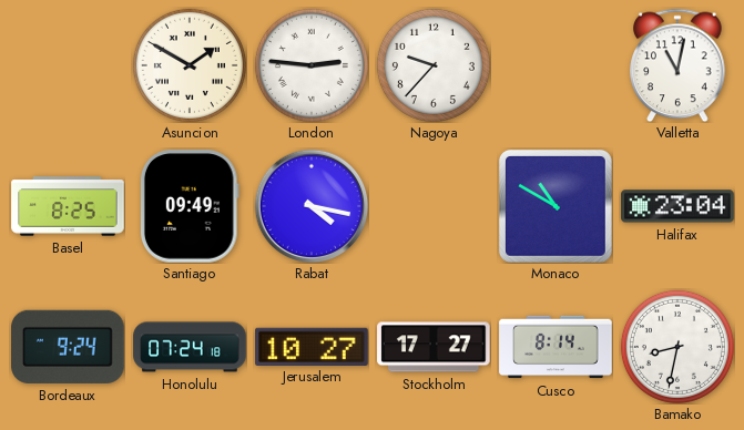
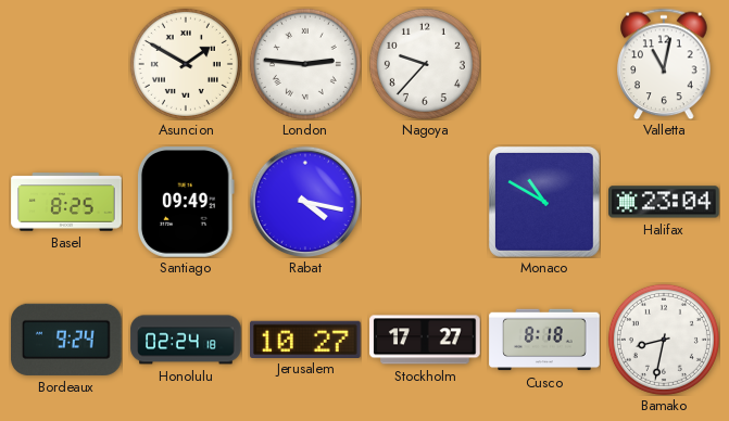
Honolulu: 07:24 -> 02:24
Cusco: 8:14 -> 8:18
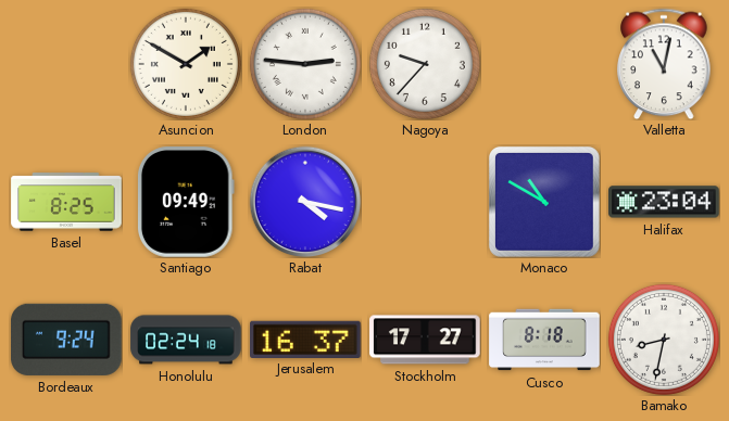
Jerusalem: 10:27 -> 16:37
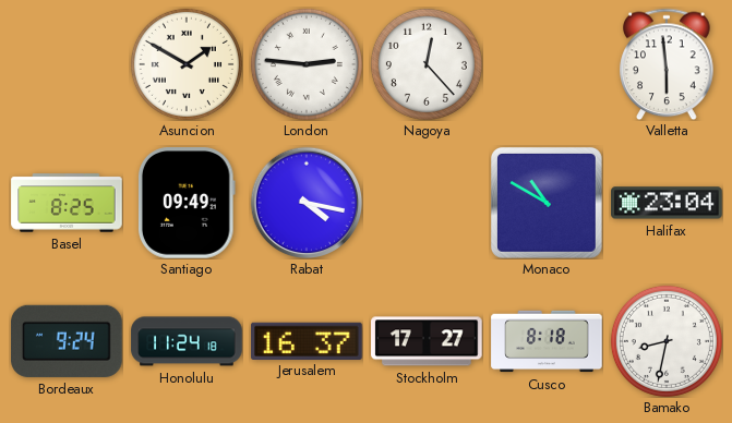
Nagoya: 9:37 -> 12:23
Valletta: 11:02 -> 5:59
Honolulu: 02:24 -> 11:24
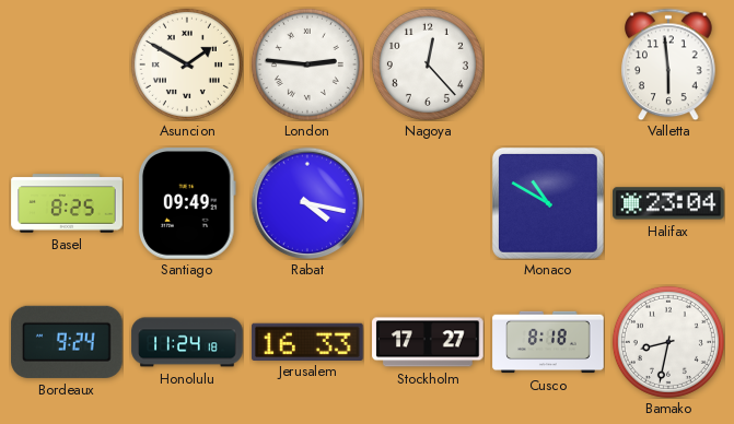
Jerusalem: 16:37 -> 16:33
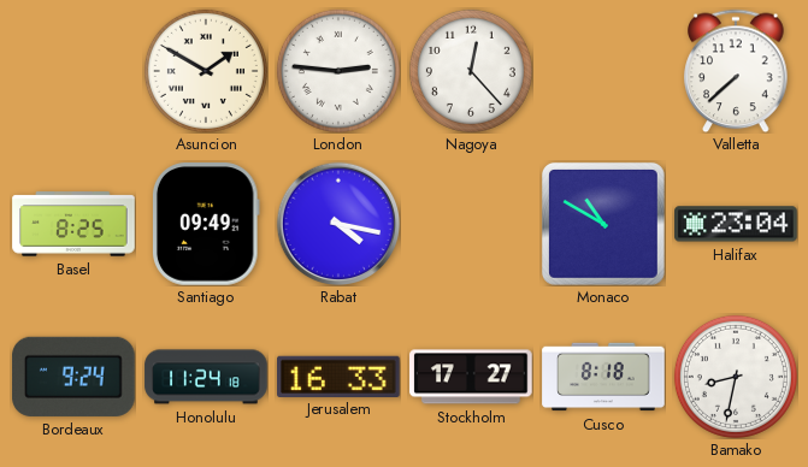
Valletta: 5:59 -> 7:38
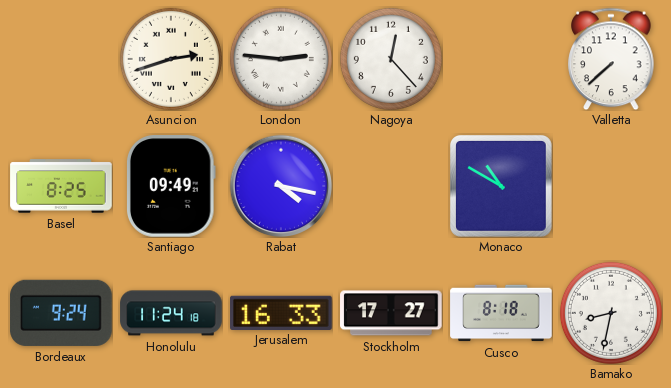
Asuncion: 1:50 -> 2:42
Halifax: 23:04 -> none
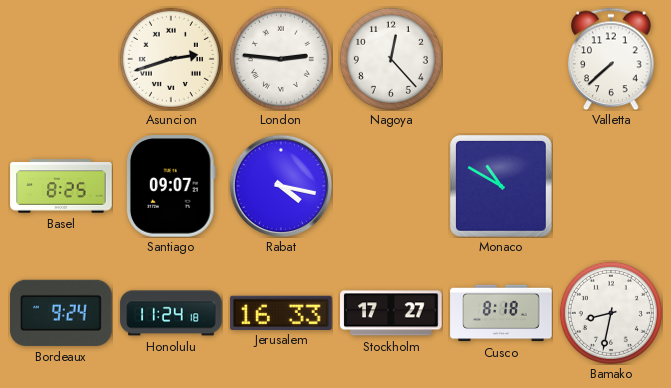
Santiago: 09:49 -> 09:07
